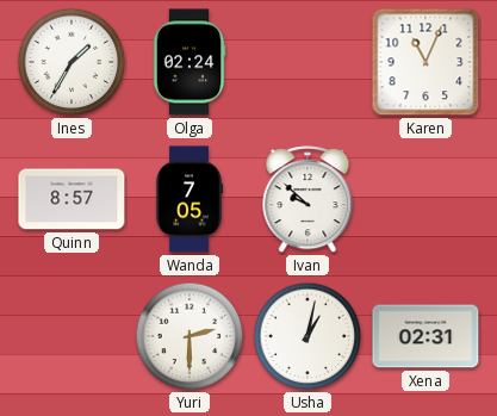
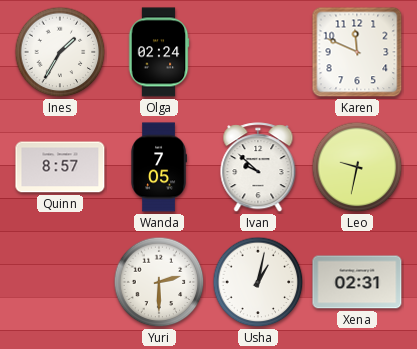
Karen: 11:04 -> 11:49
Leo: none -> 9:32
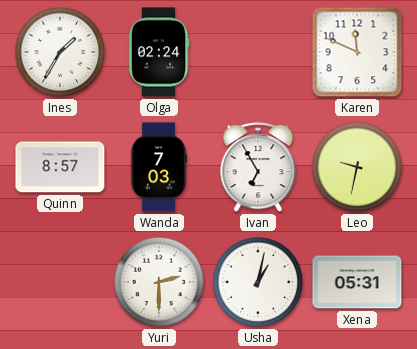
Wanda: 7:05 -> 7:03
Ivan: 9:52 -> 6:55
Xena: 02:31 -> 05:31
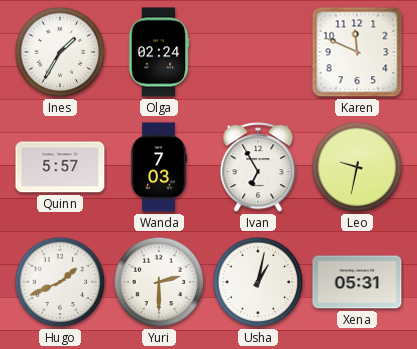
Quinn: 8:57 -> 5:57
Hugo: none -> 1:41
